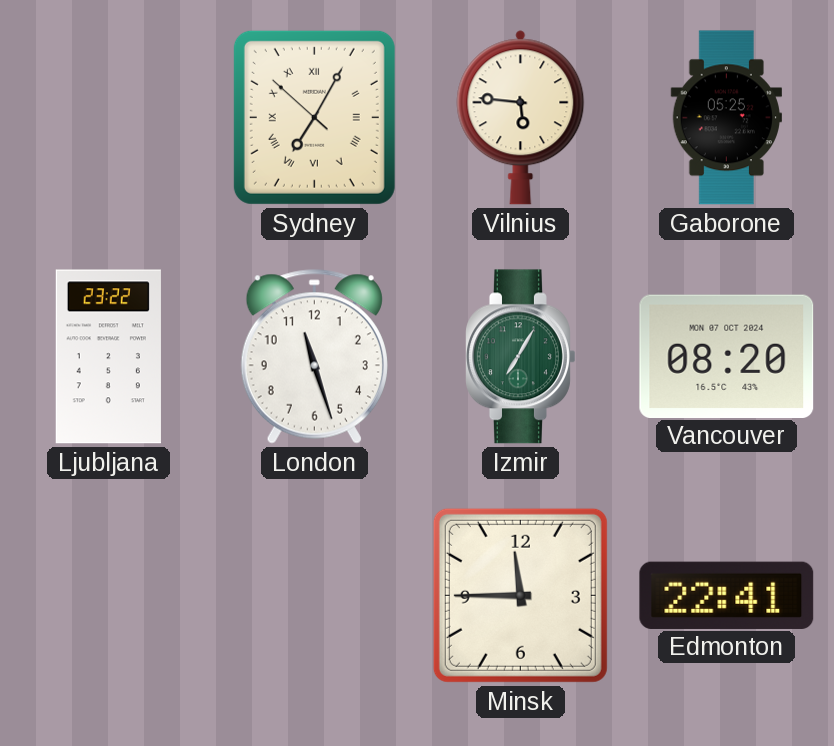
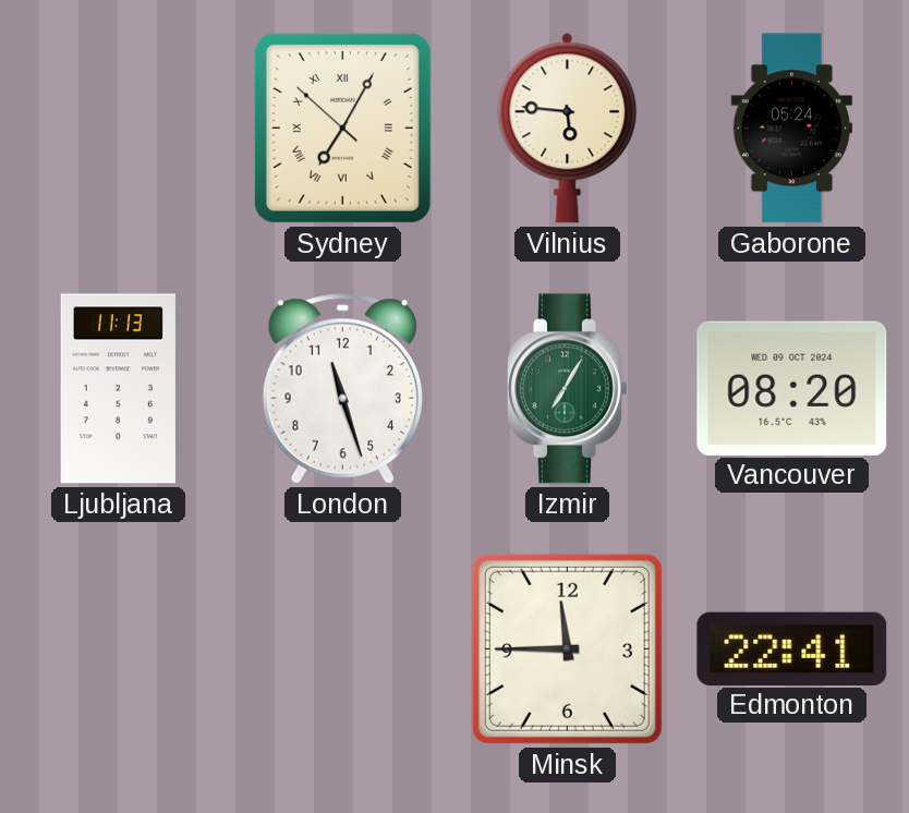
Gaborone: 05:25 -> 05:24
Ljubljana: 23:22 -> 11:13
Vancouver date: MON 07 OCT 2024 -> WED 09 OCT 2024
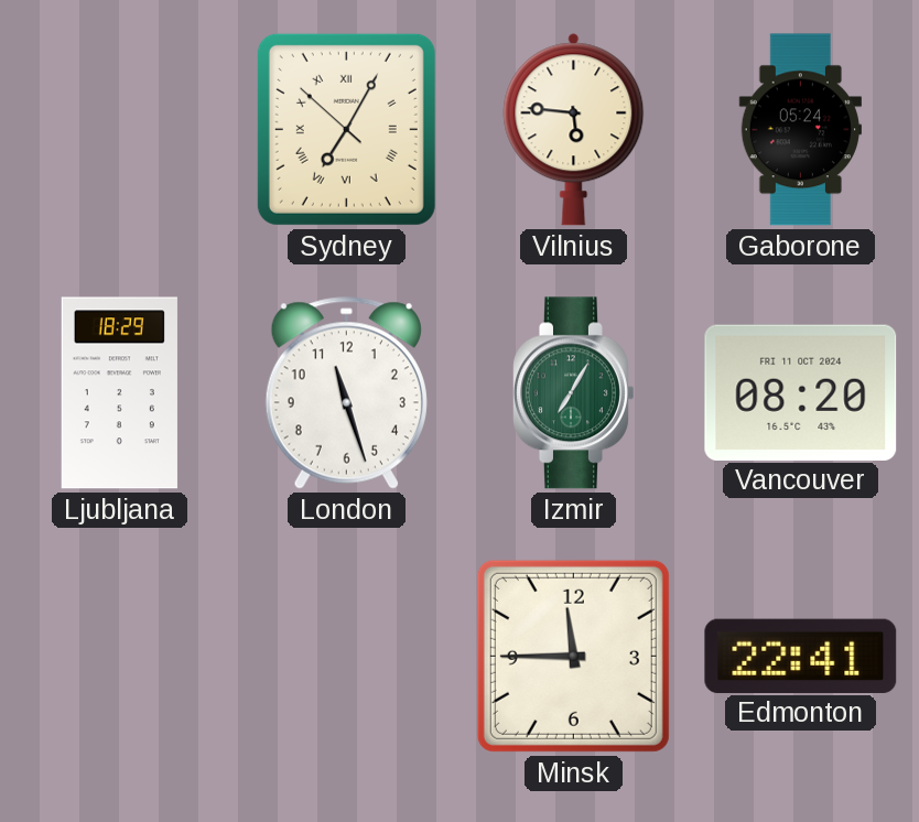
Ljubljana: 11:13 -> 18:29
Vancouver date: WED 09 OCT 2024 -> FRI 11 OCT 2024
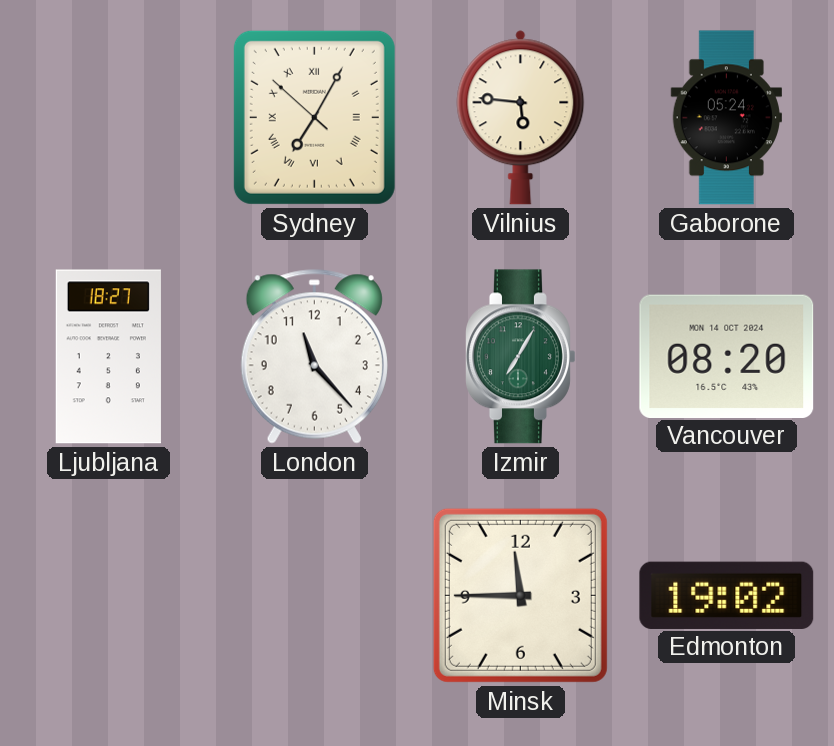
Ljubljana: 18:29 -> 18:27
London: 11:27 -> 11:23
Vancouver date: FRI 11 OCT 2024 -> MON 14 OCT 2024
Edmonton: 22:41 -> 19:02
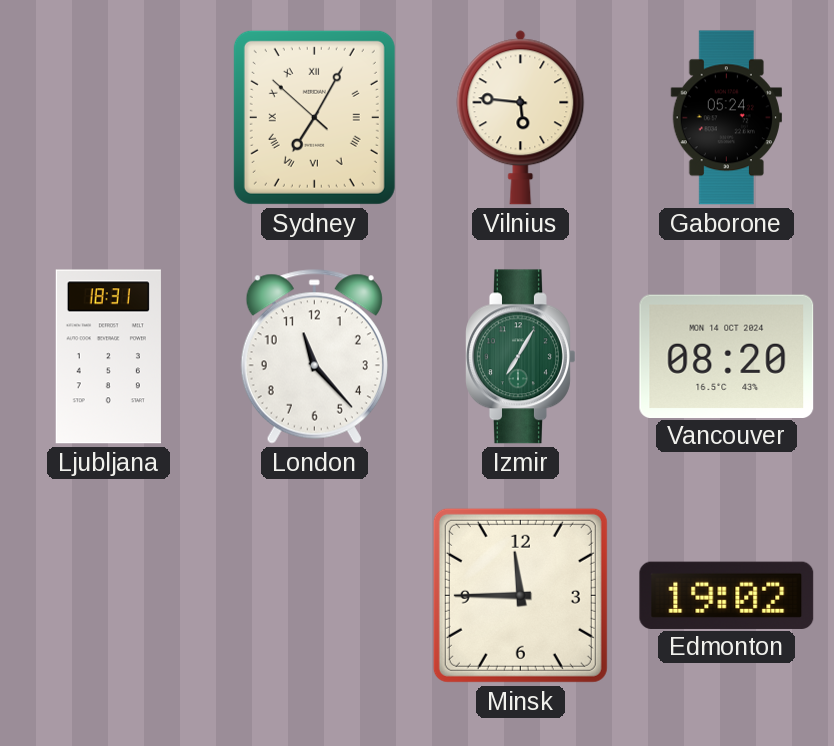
Ljubljana: 18:27 -> 18:31
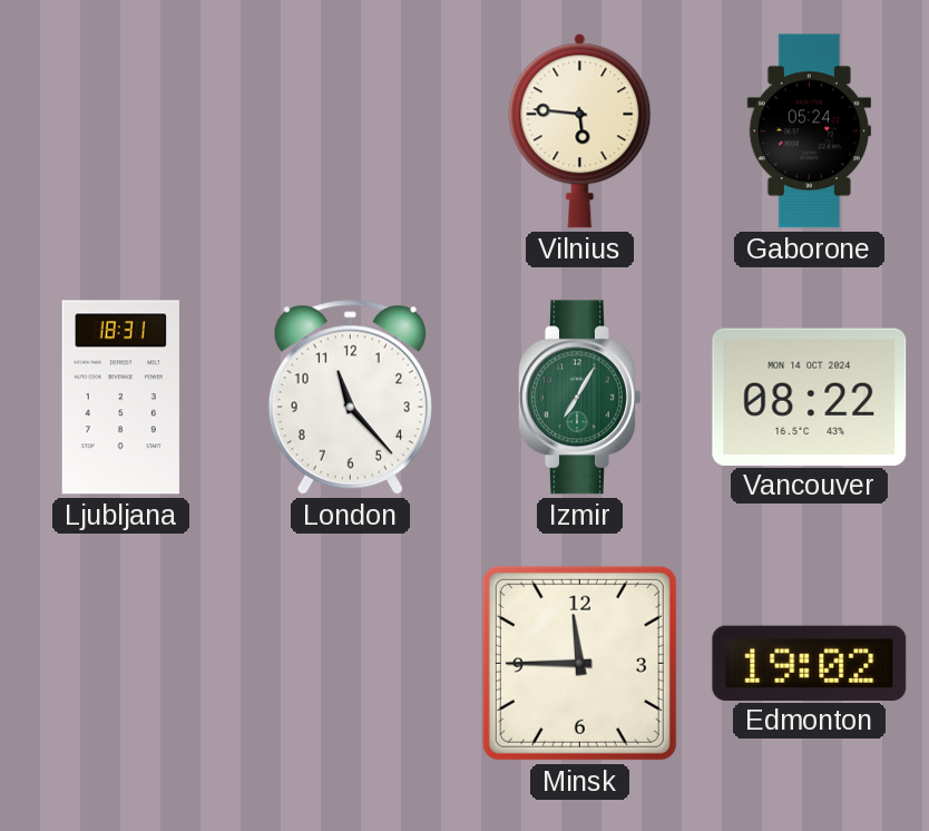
Sydney: 7:04 -> none
Vancouver: 08:20 -> 08:22
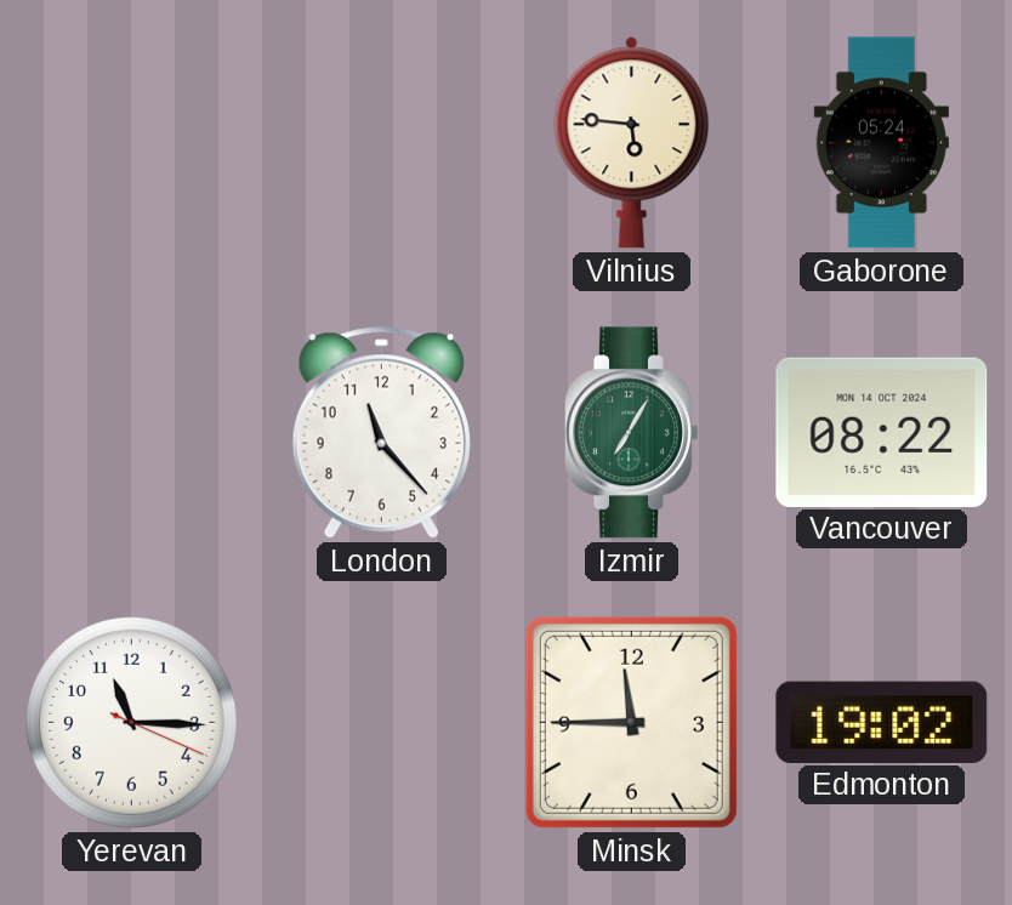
Ljubljana: 18:31 -> none
Yerevan: none -> 11:15
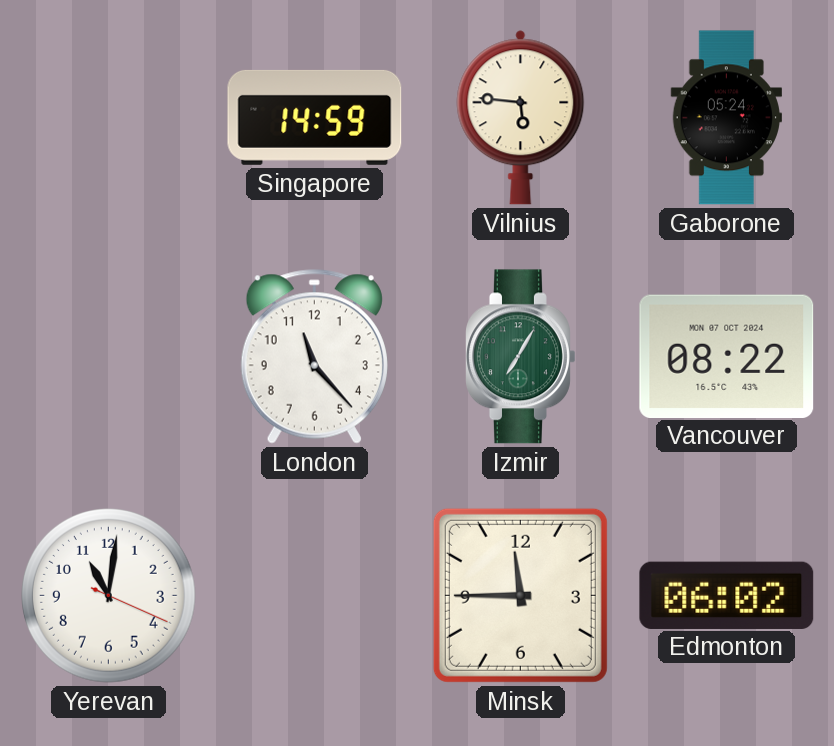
Singapore: none -> 14:59
Vancouver date: MON 14 OCT 2024 -> MON 07 OCT 2024
Yerevan: 11:15 -> 11:01
Edmonton: 19:02 -> 06:02
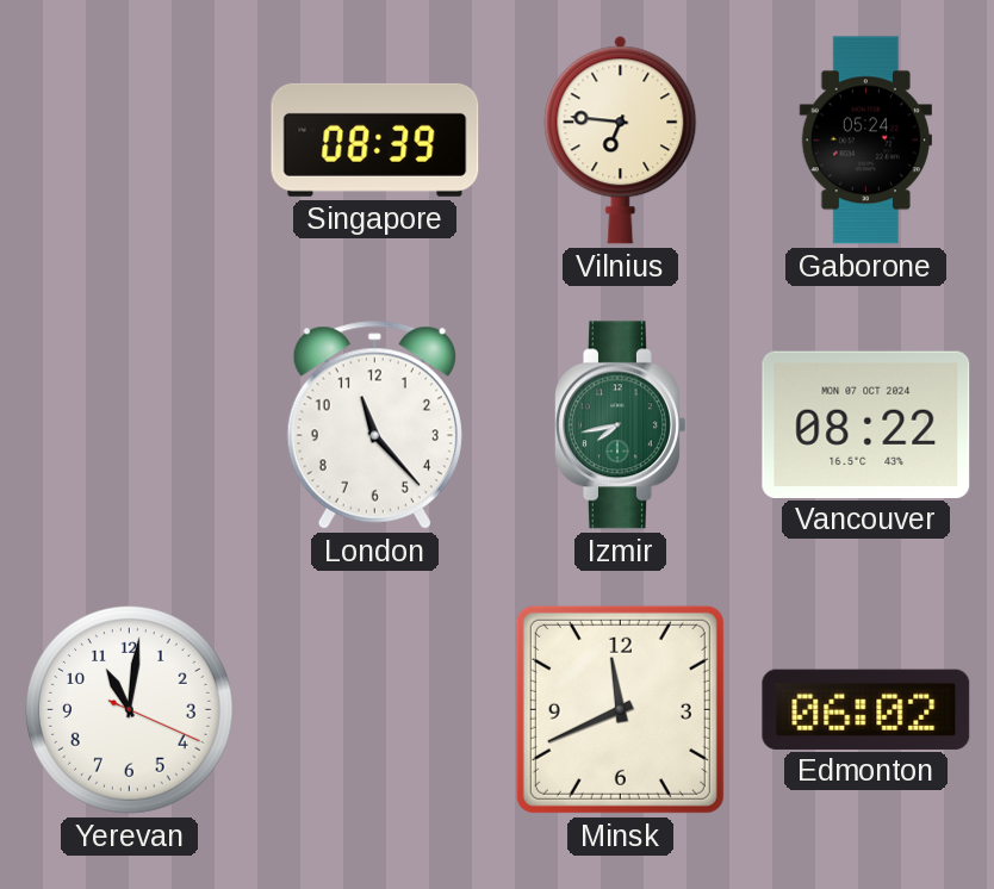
Singapore: 14:59 -> 08:39
Vilnius: 5:46 -> 6:46
Izmir: 7:05 -> 7:43
Minsk: 11:45 -> 11:41
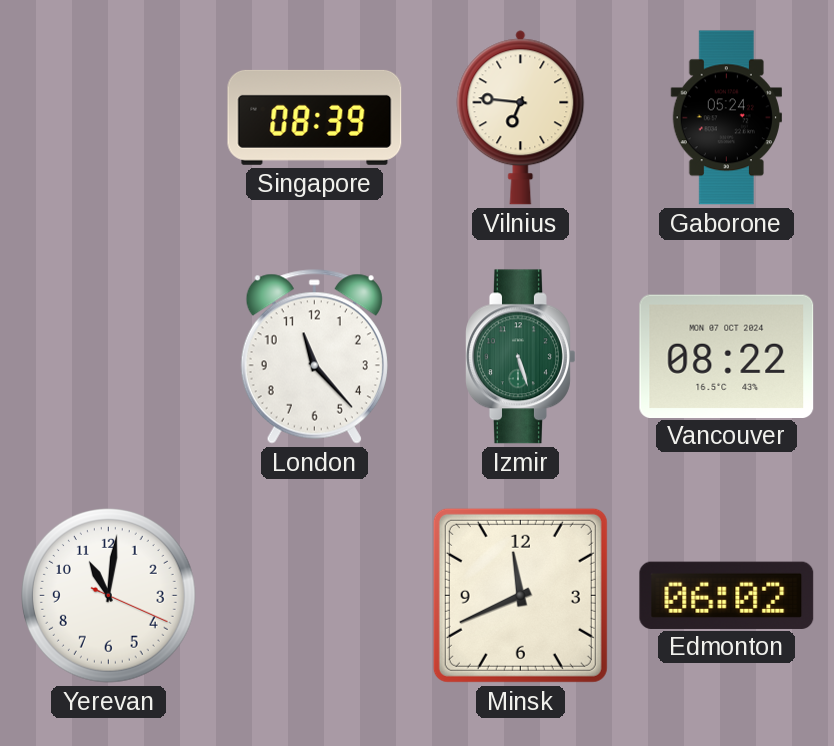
Izmir: 7:43 -> 5:27
